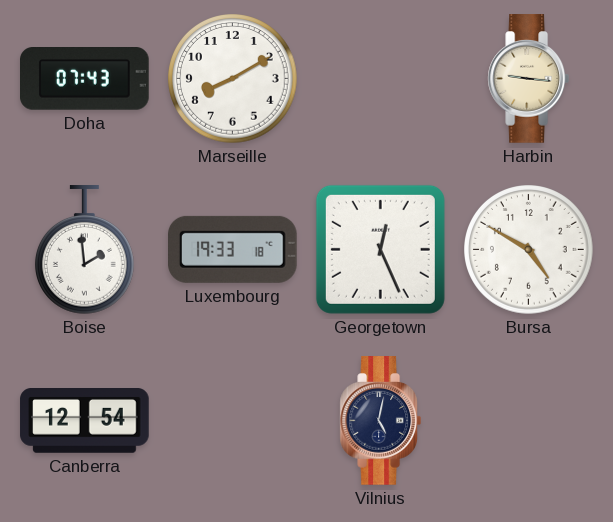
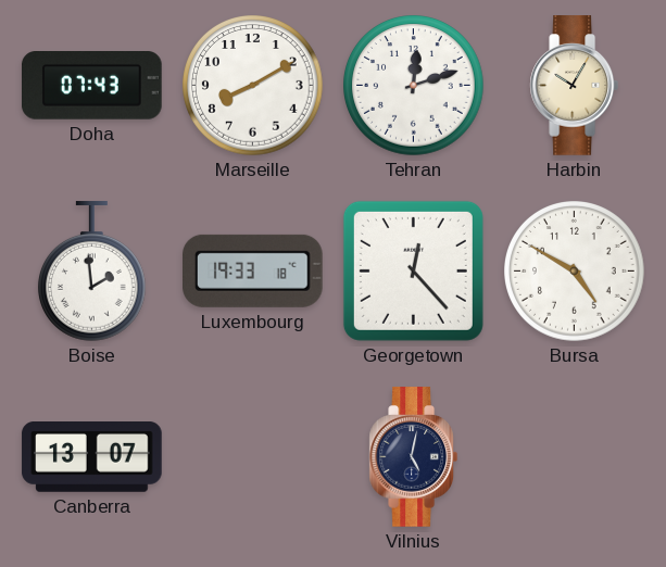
Tehran: none -> 12:12
Harbin: 9:16 -> 10:05
Georgetown: 12:26 -> 12:23
Canberra: 12:54 -> 13:07
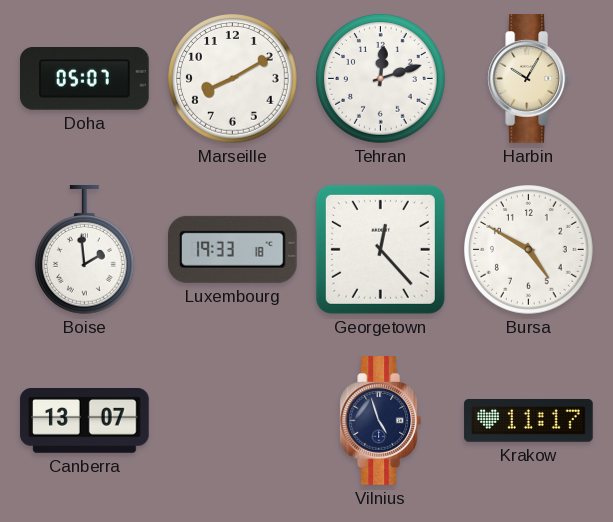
Doha: 07:43 -> 05:07
Vilnius: 5:02 -> 4:57
Krakow: none -> 11:17
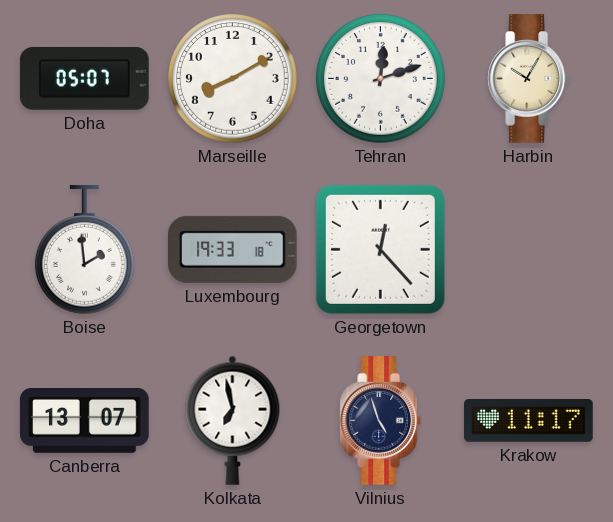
Bursa: 4:50 -> none
Kolkata: none -> 6:58
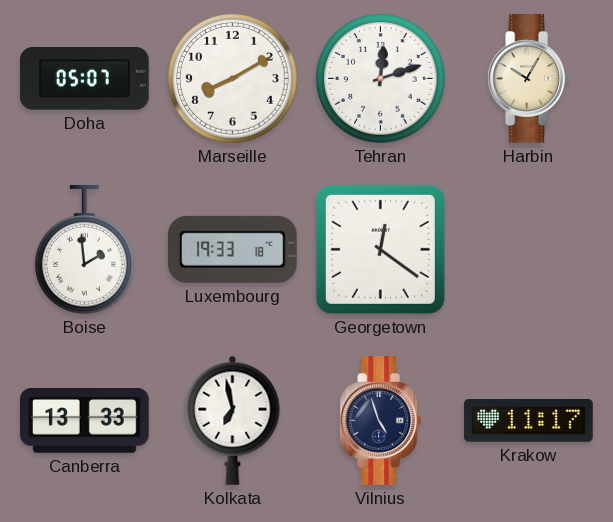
Georgetown: 12:23 -> 12:21
Canberra: 13:07 -> 13:33
